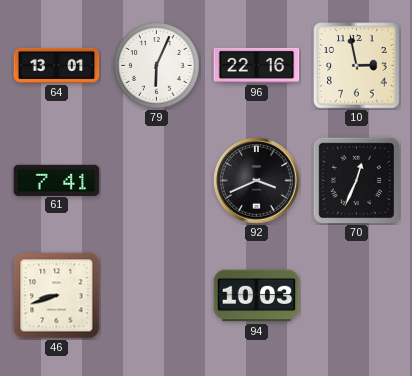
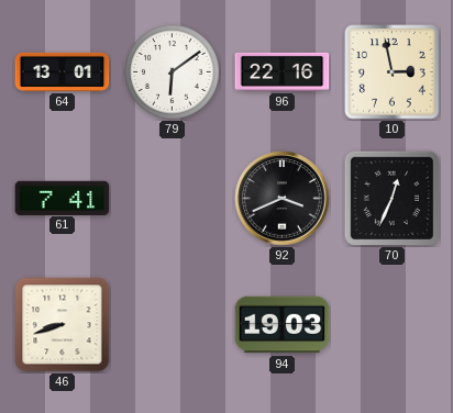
79: 6:04 -> 6:09
94: 10:03 -> 19:03
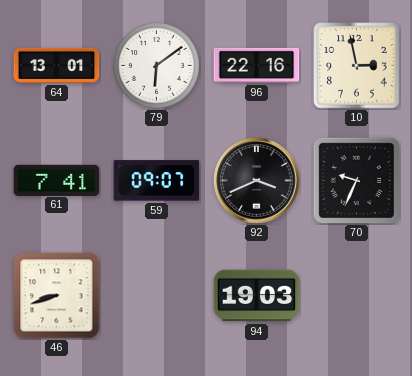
59: none -> 09:07
70: 12:34 -> 9:34
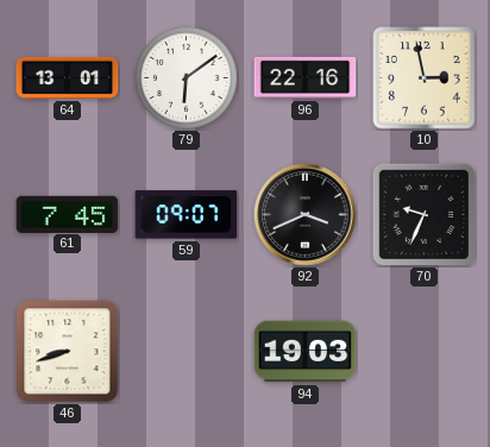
61: 7:41 -> 7:45
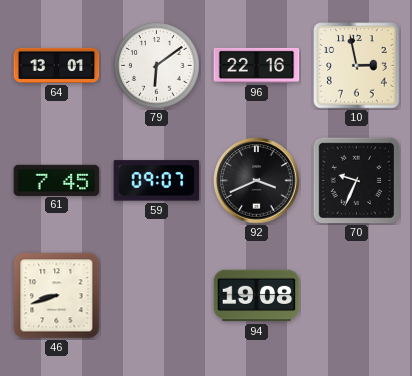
94: 19:03 -> 19:08
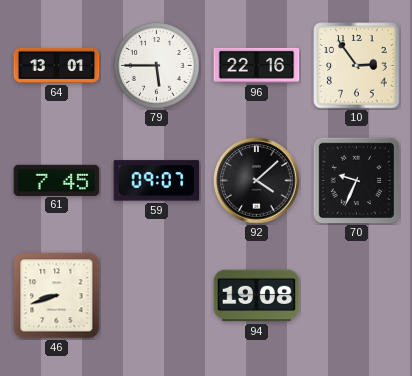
79: 6:09 -> 5:45
10: 2:58 -> 2:54
92: 3:41 -> 4:08
